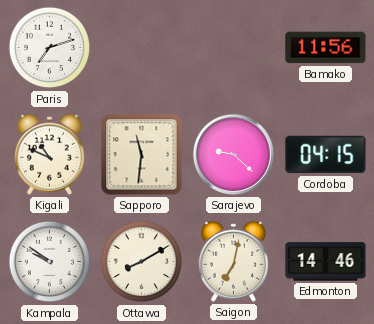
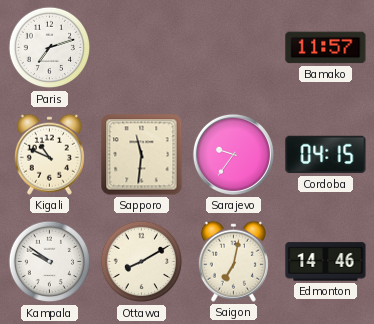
Bamako: 11:56 -> 11:57
Sarajevo: 9:22 -> 9:36
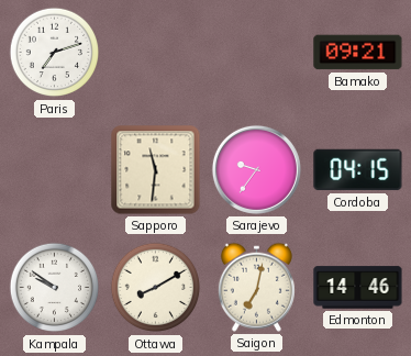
Bamako: 11:57 -> 09:21
Kigali: 10:49 -> none
